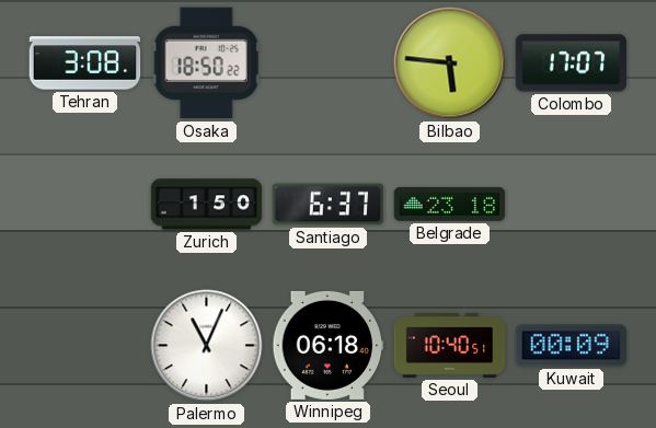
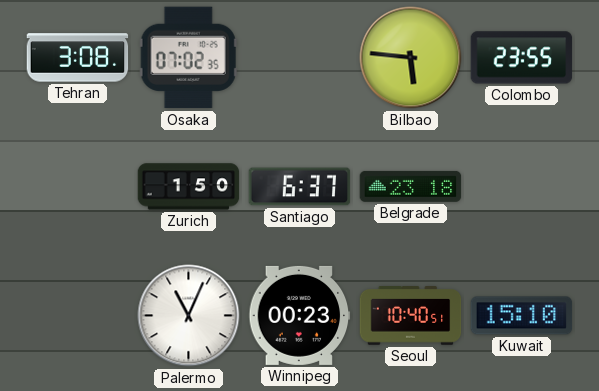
Osaka: 18:50 -> 07:02
Colombo: 17:07 -> 23:55
Winnipeg: 06:18 -> 00:23
Kuwait: 00:09 -> 15:10
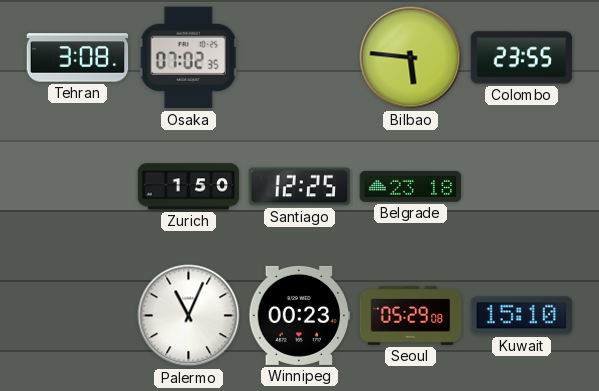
Santiago: 6:37 -> 12:25
Seoul: 10:40 -> 05:29
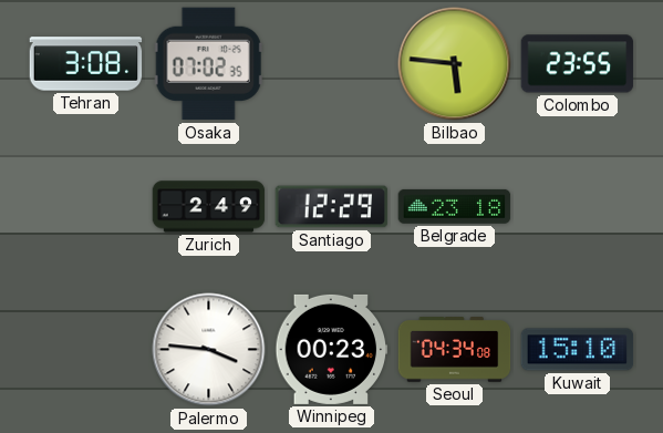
Zurich: 1:50 -> 2:49
Santiago: 12:25 -> 12:29
Palermo: 11:04 -> 3:46
Seoul: 05:29 -> 04:34
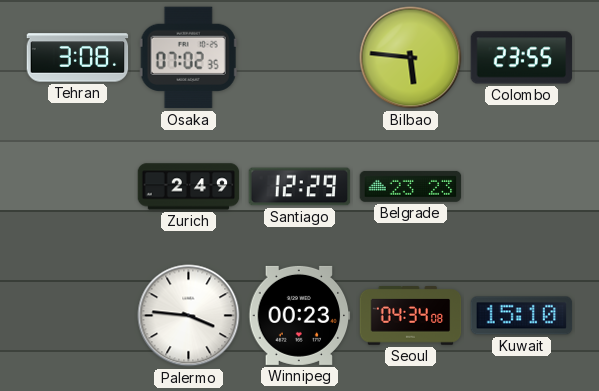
Belgrade: 23:18 -> 23:23
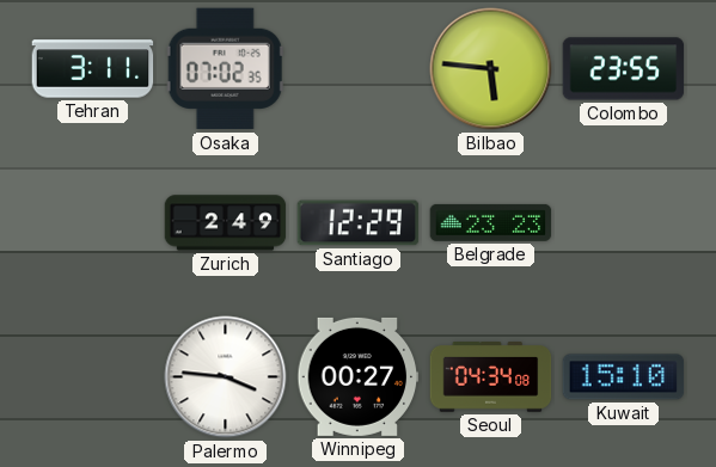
Tehran: 3:08 -> 3:11
Winnipeg: 00:23 -> 00:27
